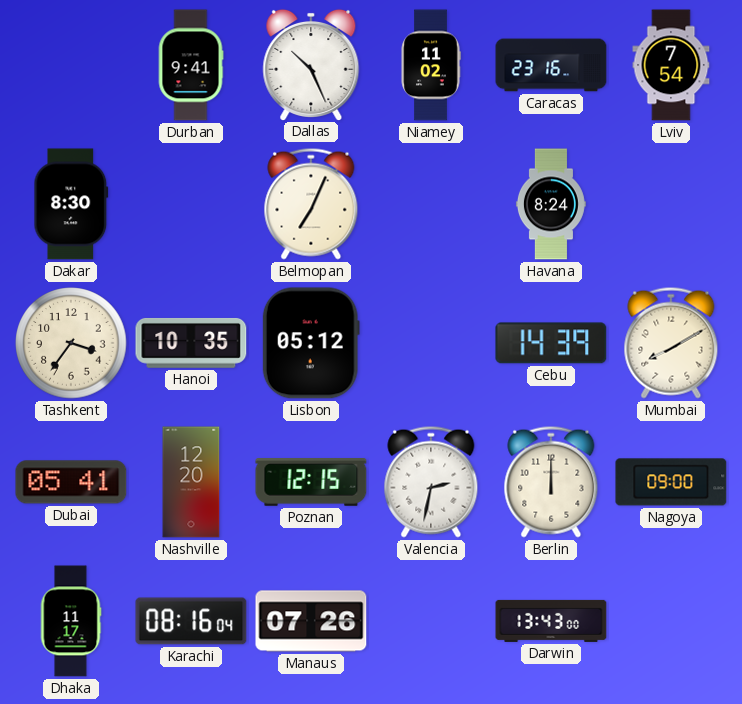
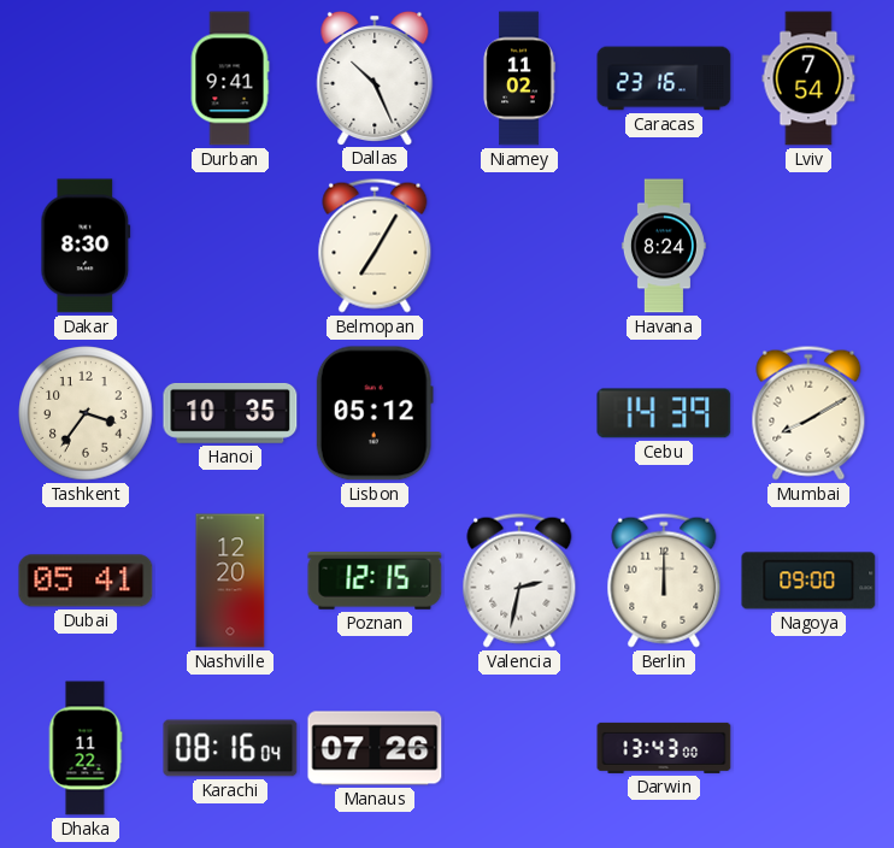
Belmopan: 7:04 -> 7:05
Dhaka: 11:17 -> 11:22
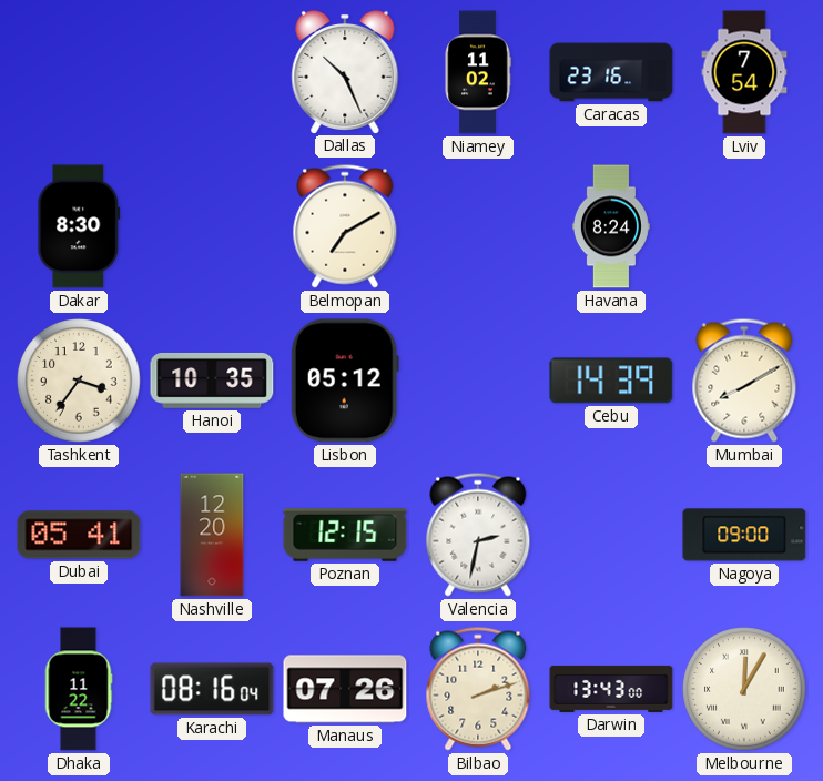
Durban: 9:41 -> none
Belmopan: 7:05 -> 7:10
Berlin: 12:00 -> none
Bilbao: none -> 2:12
Melbourne: none -> 12:05
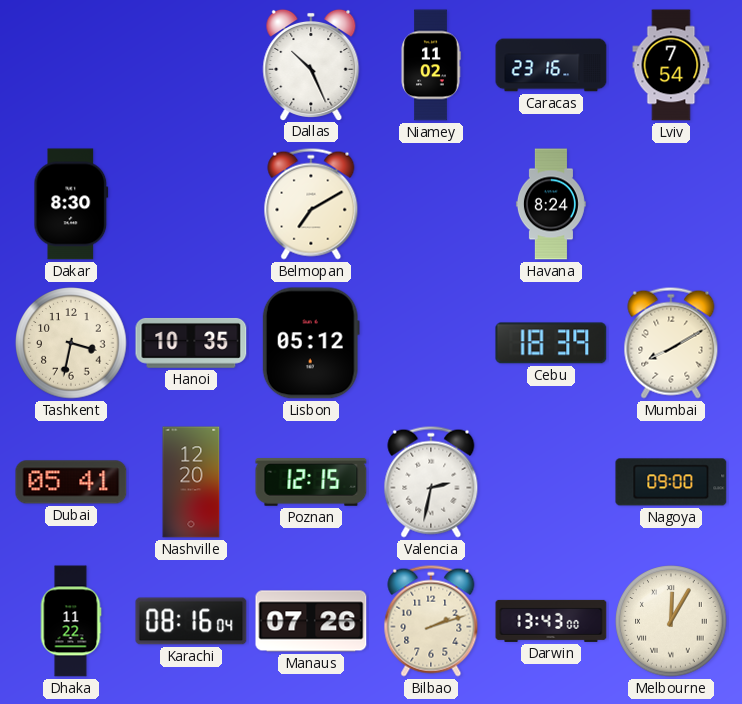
Tashkent: 3:36 -> 3:32
Cebu: 14:39 -> 18:39
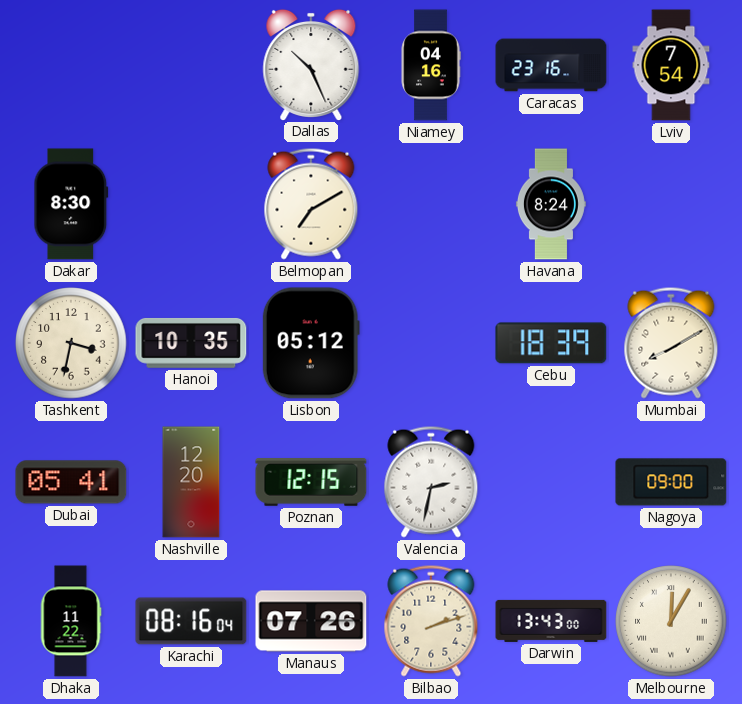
Niamey: 11:02 -> 04:16
